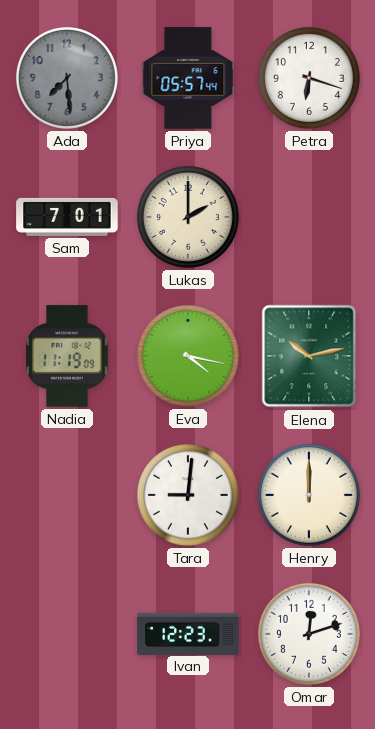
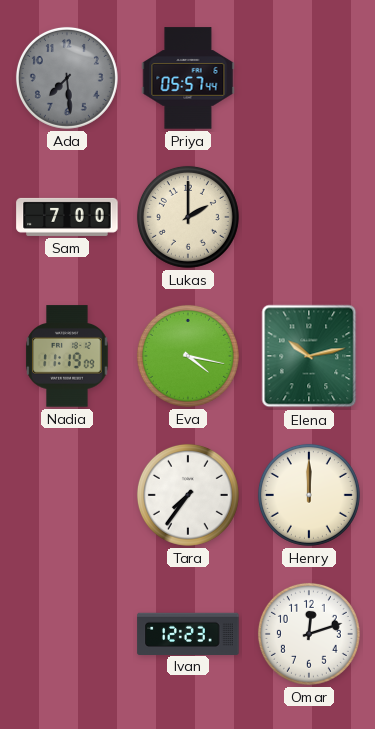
Petra: 6:18 -> none
Sam: 7:01 -> 7:00
Tara: 9:01 -> 7:36
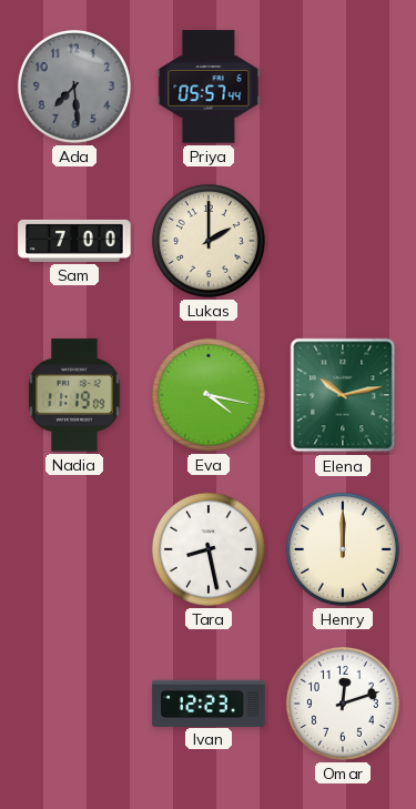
Tara: 7:36 -> 8:28
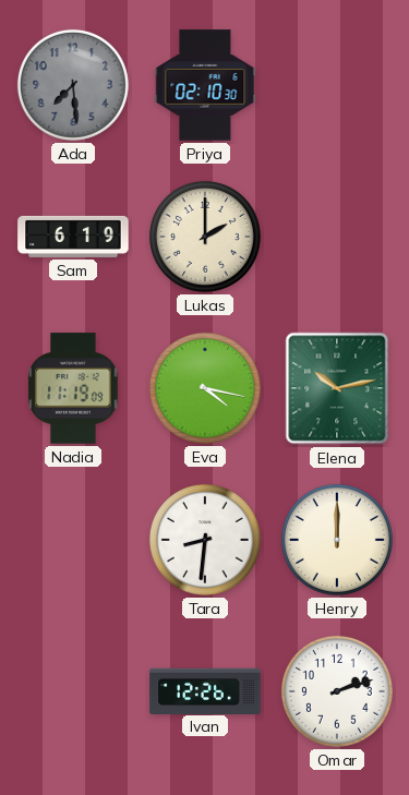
Priya: 05:57 -> 02:10
Sam: 7:00 -> 6:19
Tara: 8:28 -> 8:31
Ivan: 12:23 -> 12:26
Omar: 12:12 -> 2:12
